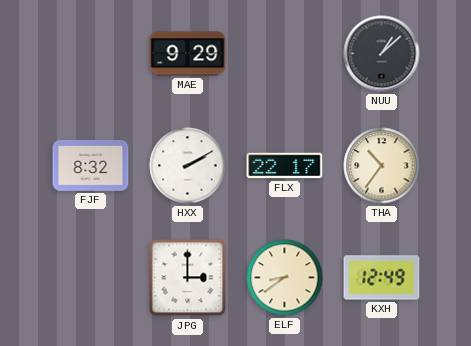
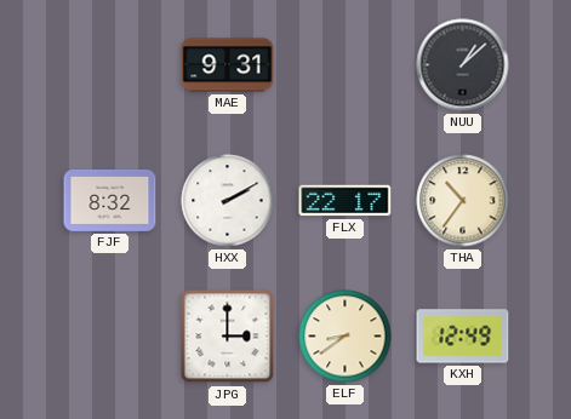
MAE: 9:29 -> 9:31
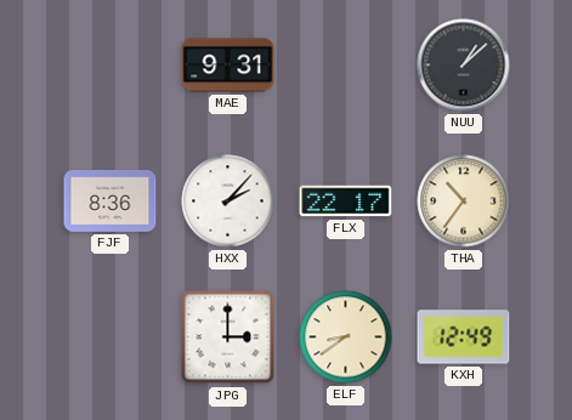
FJF: 8:32 -> 8:36
HXX: 2:10 -> 2:07
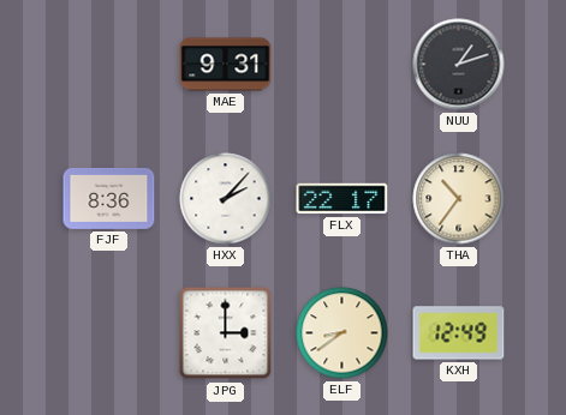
NUU: 1:08 -> 1:12
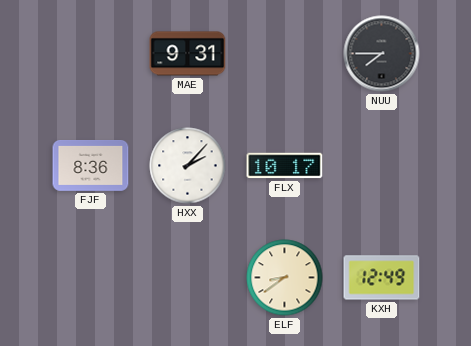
NUU: 1:12 -> 7:45
FLX: 22:17 -> 10:17
THA: 10:36 -> none
JPG: 3:00 -> none
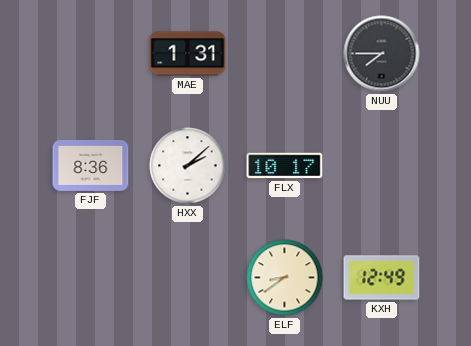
MAE: 9:31 -> 1:31
HXX: 2:07 -> 2:08
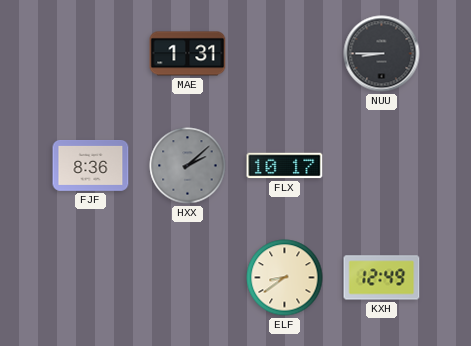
NUU: 7:45 -> 8:45
HXX dial: white -> grey
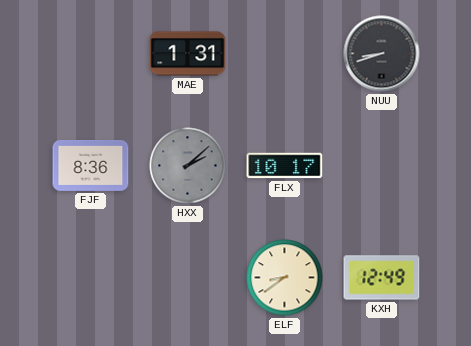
NUU: 8:45 -> 8:42
